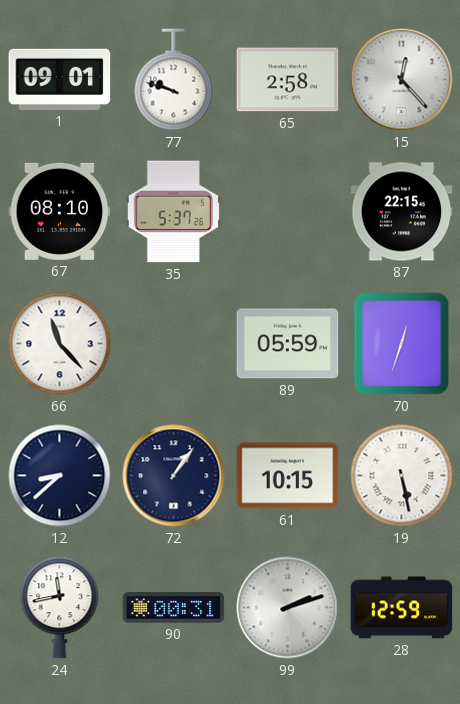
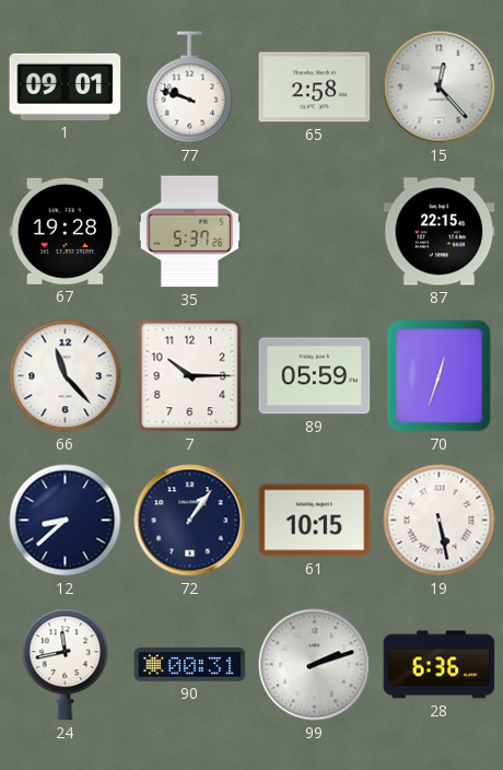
67: 08:10 -> 19:28
7: none -> 10:15
28: 12:59 -> 6:36
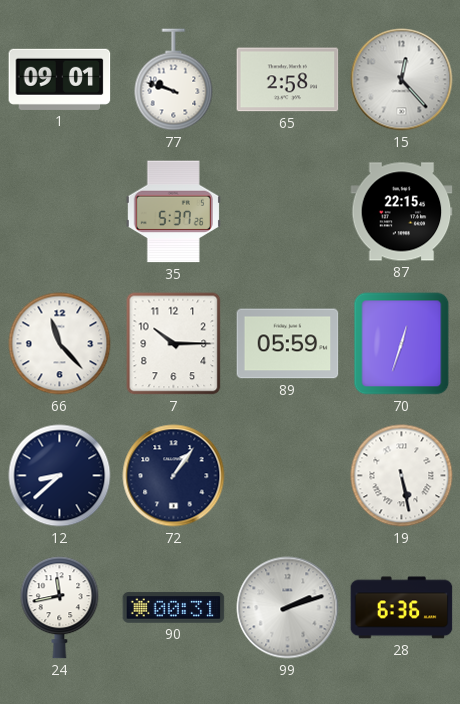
67: 19:28 -> none
61: 10:15 -> none
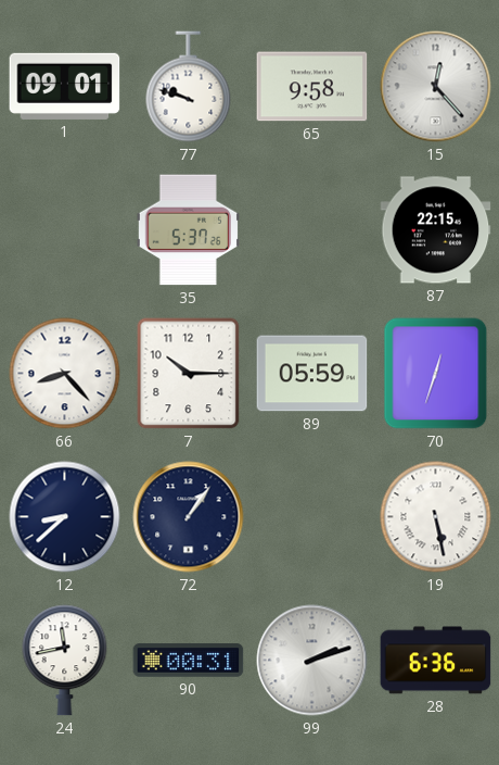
65: 2:58 -> 9:58
66: 11:23 -> 8:23
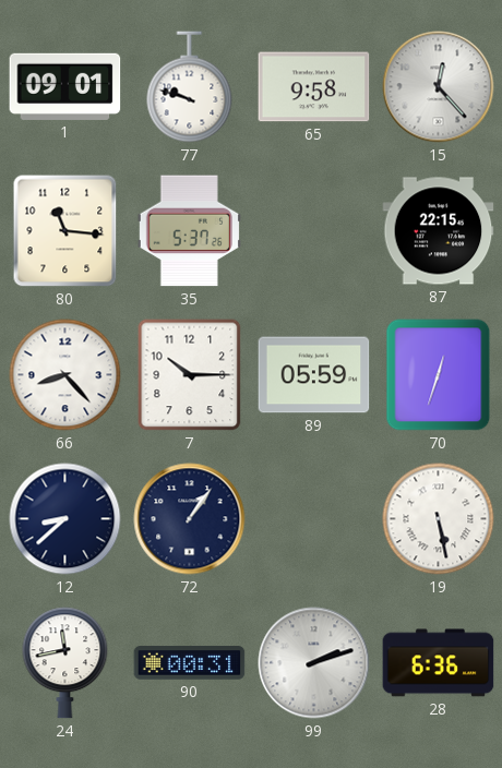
80: none -> 11:16
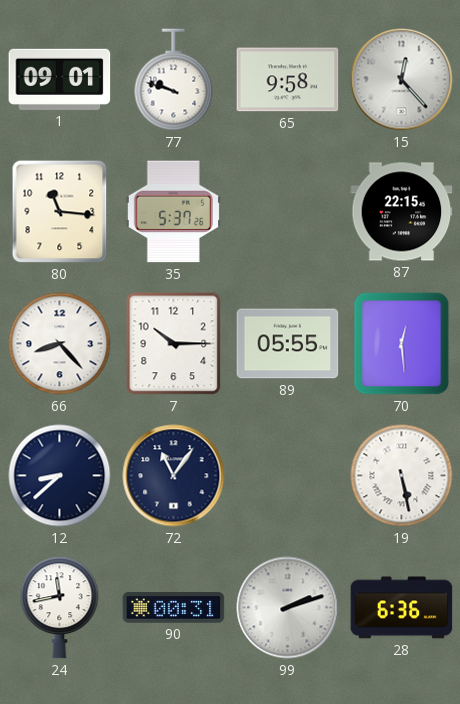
89: 05:59 -> 05:55
70: 12:33 -> 12:29
72: 1:06 -> 11:06
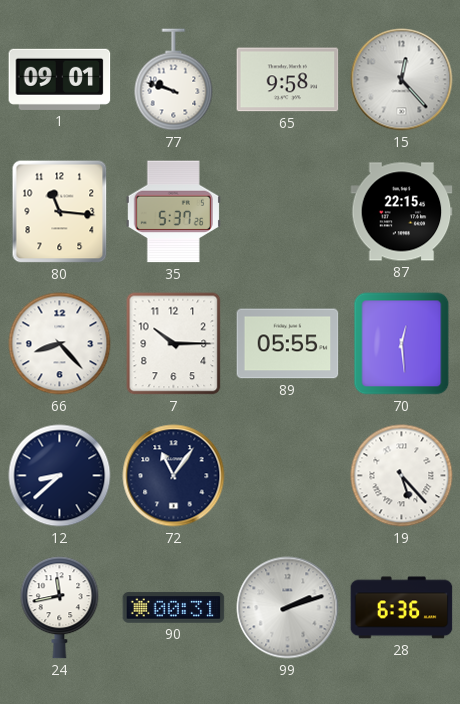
19: 5:28 -> 5:23
